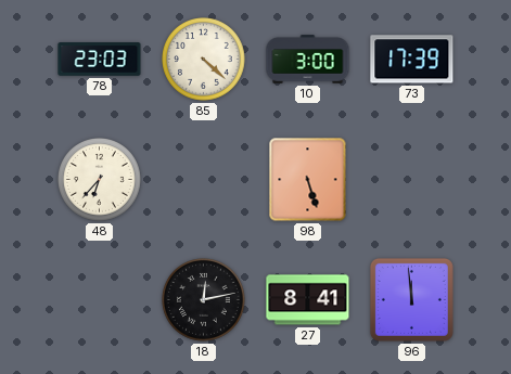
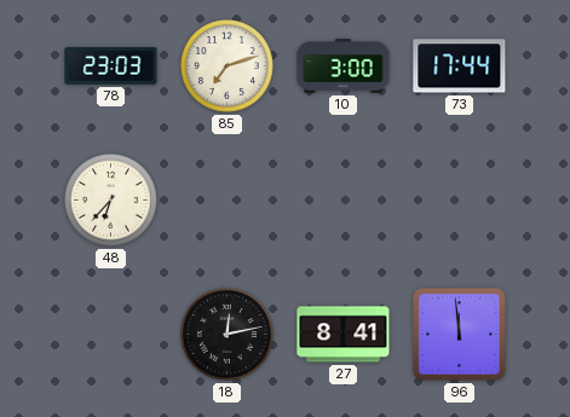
85: 4:22 -> 7:12
73: 17:39 -> 17:44
98: 5:27 -> none
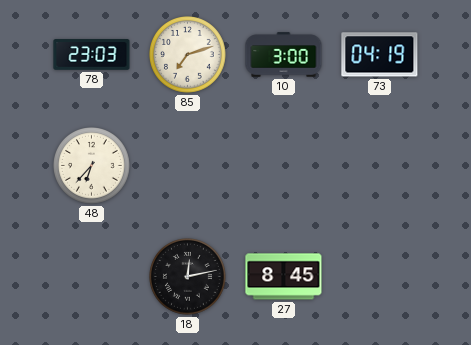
73: 17:44 -> 04:19
27: 8:41 -> 8:45
96: 11:59 -> none
